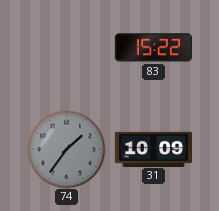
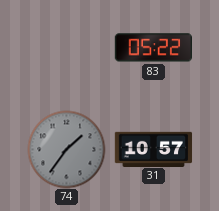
83: 15:22 -> 05:22
31: 10:09 -> 10:57
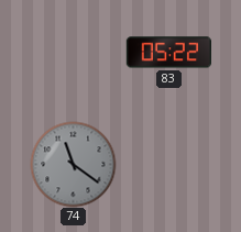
74: 1:36 -> 11:21
31: 10:57 -> none
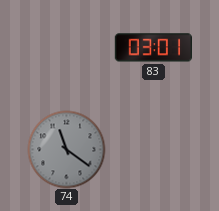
83: 05:22 -> 03:01
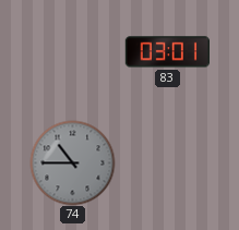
74: 11:21 -> 10:45
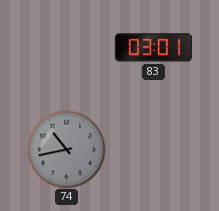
74: 10:45 -> 10:43
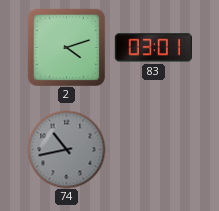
2: none -> 4:12
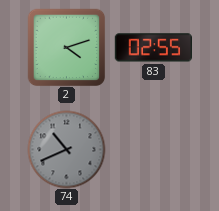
83: 03:01 -> 02:55
74: 10:43 -> 10:41
